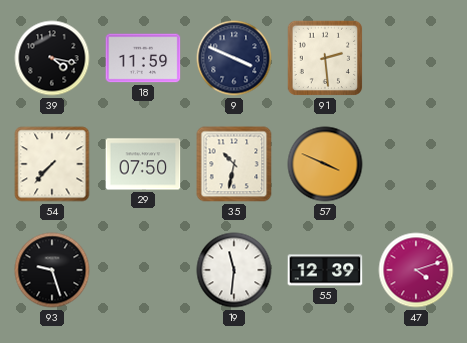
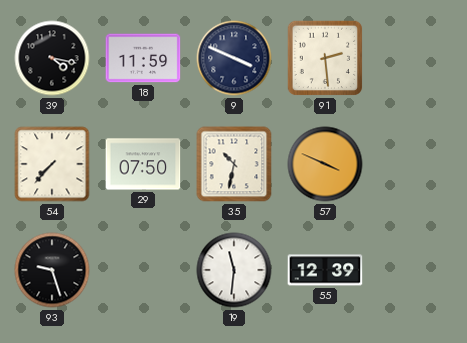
47: 4:12 -> none
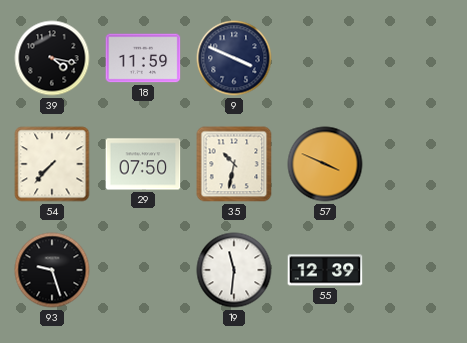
91: 2:29 -> none
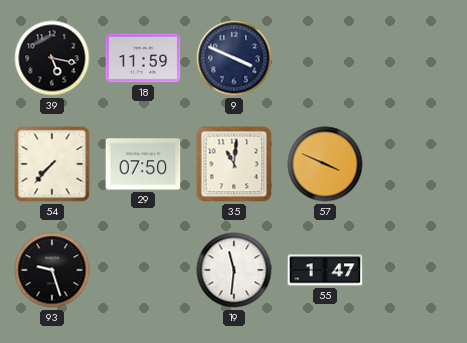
39: 4:17 -> 5:17
35: 10:32 -> 11:01
55: 12:39 -> 1:47
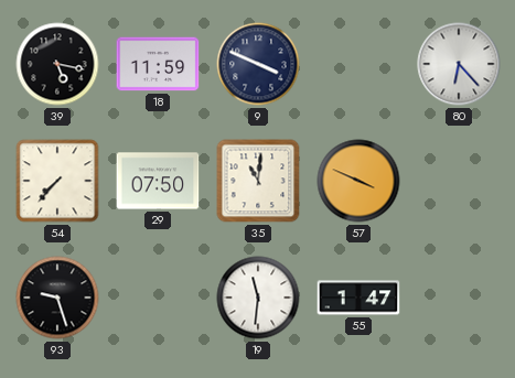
80: none -> 6:23
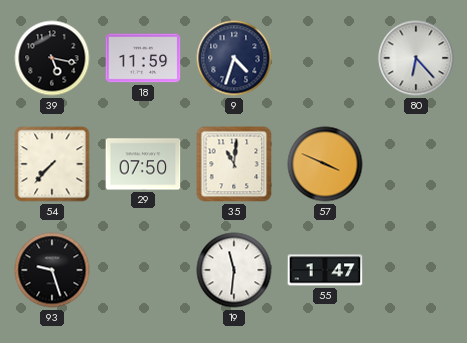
9: 3:49 -> 4:33
